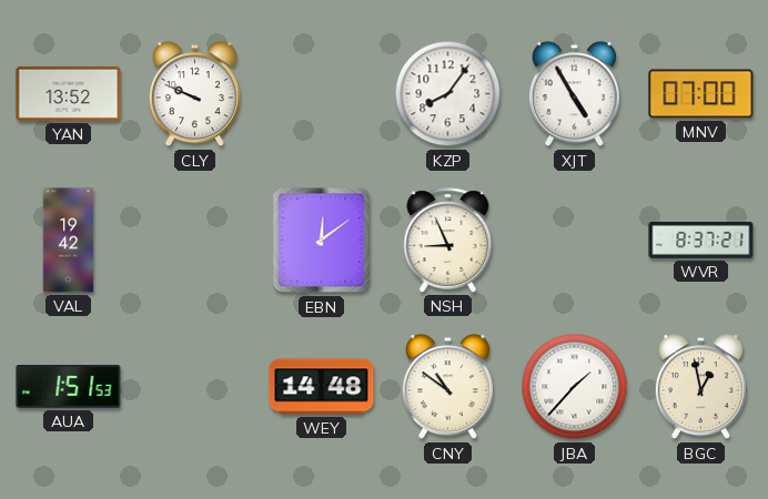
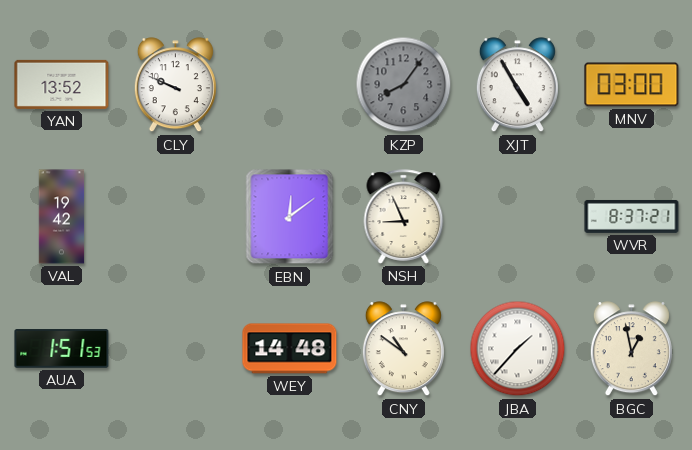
KZP dial: white -> grey
MNV: 07:00 -> 03:00
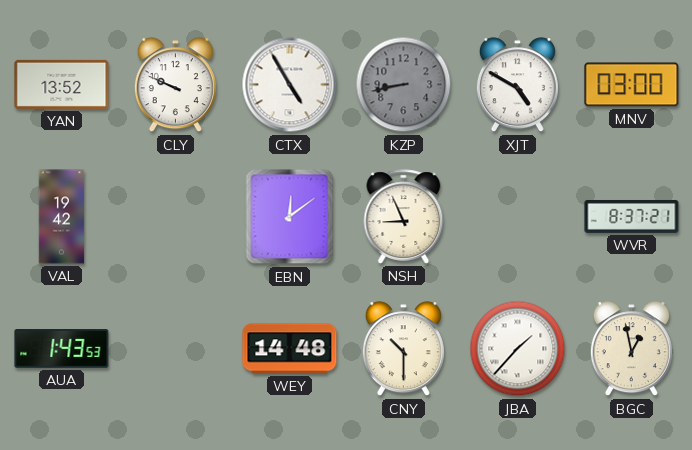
CTX: none -> 4:55
KZP: 8:06 -> 8:43
XJT: 4:55 -> 4:50
AUA: 1:51 -> 1:43
CNY: 10:51 -> 10:30
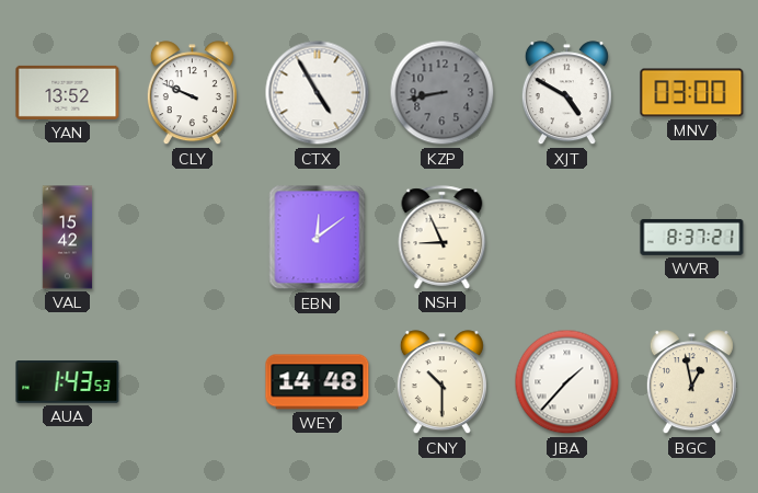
VAL: 19:42 -> 15:42
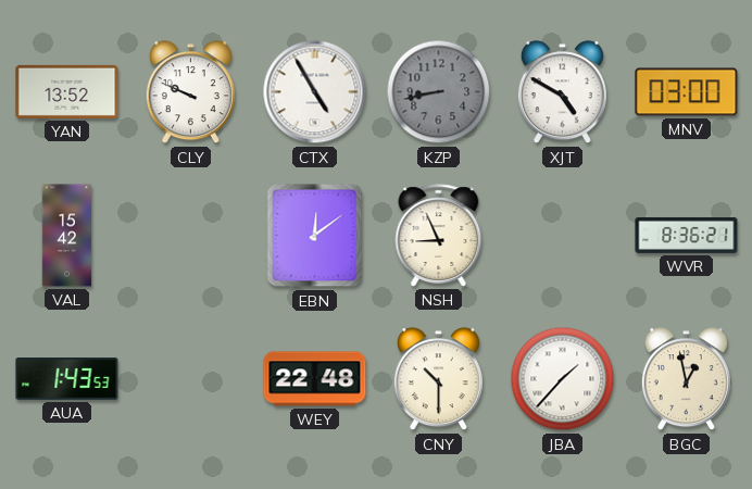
WVR: 8:37 -> 8:36
WEY: 14:48 -> 22:48
